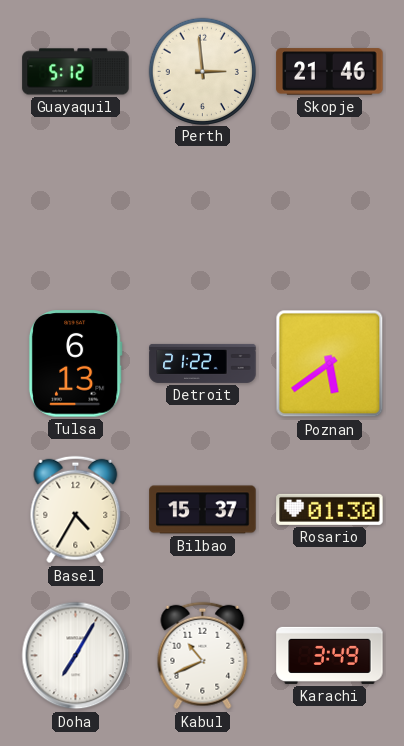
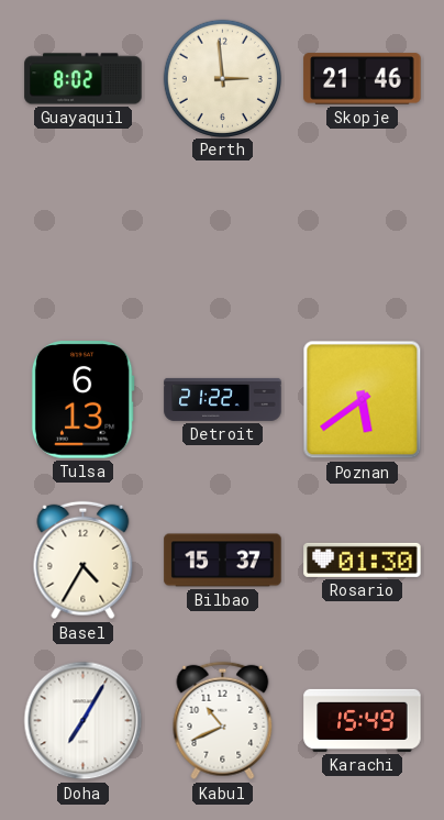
Guayaquil: 5:12 -> 8:02
Karachi: 3:49 -> 15:49
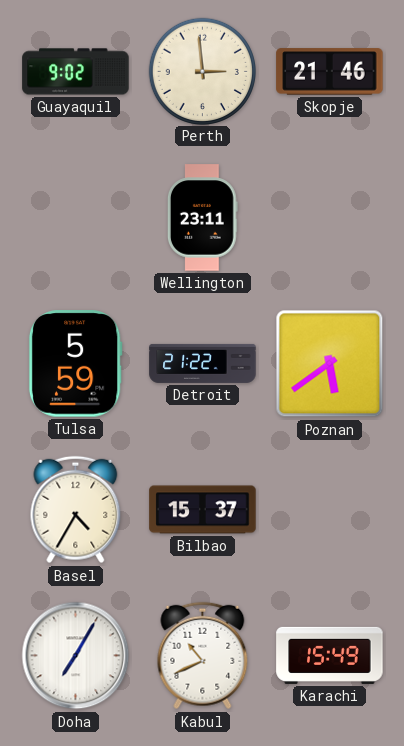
Guayaquil: 8:02 -> 9:02
Wellington: none -> 23:11
Tulsa: 6:13 -> 5:59
Rosario: 01:30 -> none
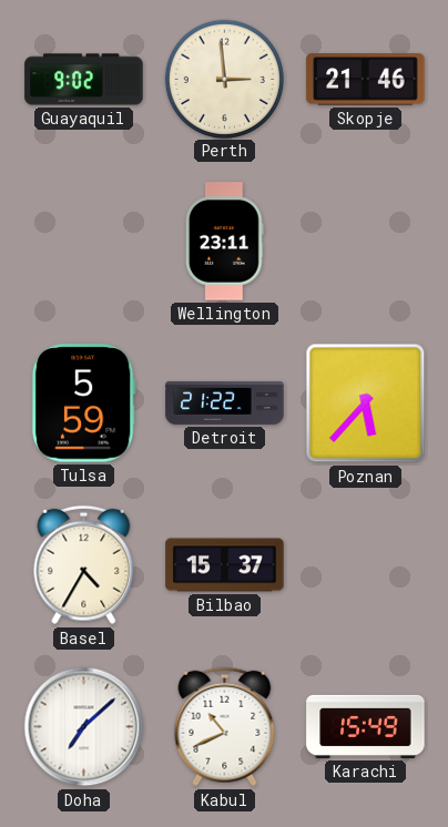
Poznan: 5:39 -> 5:37
Doha: 7:05 -> 7:08
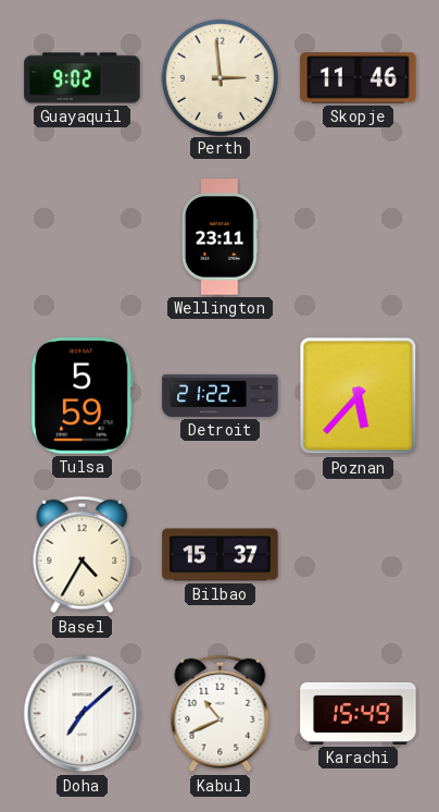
Skopje: 21:46 -> 11:46
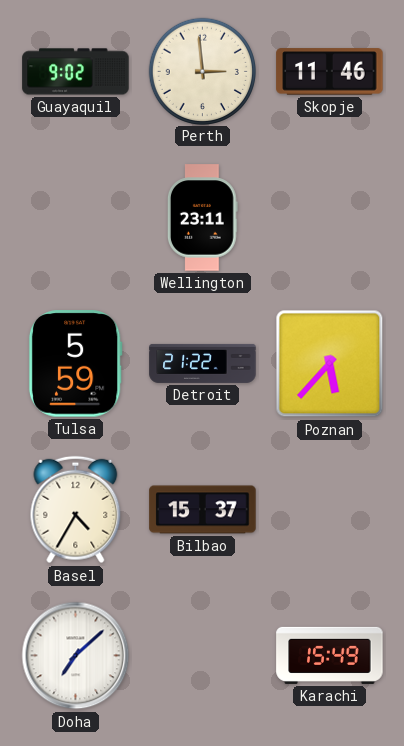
Kabul: 10:41 -> none
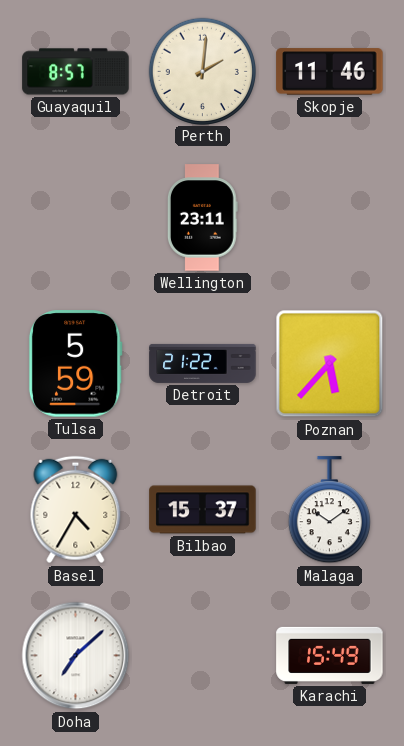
Guayaquil: 9:02 -> 8:57
Perth: 2:59 -> 2:01
Malaga: none -> 10:09
